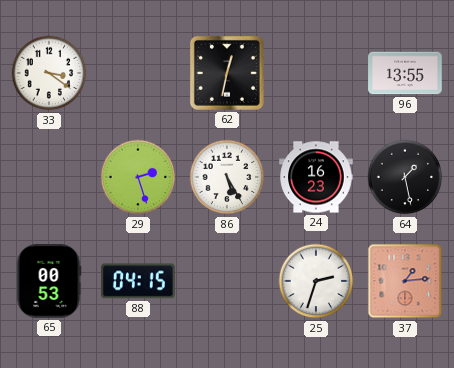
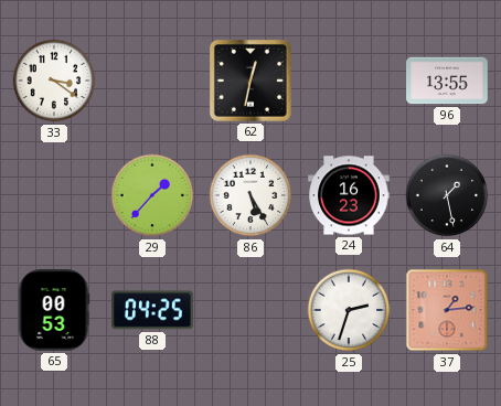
29: 2:27 -> 1:37
88: 04:15 -> 04:25
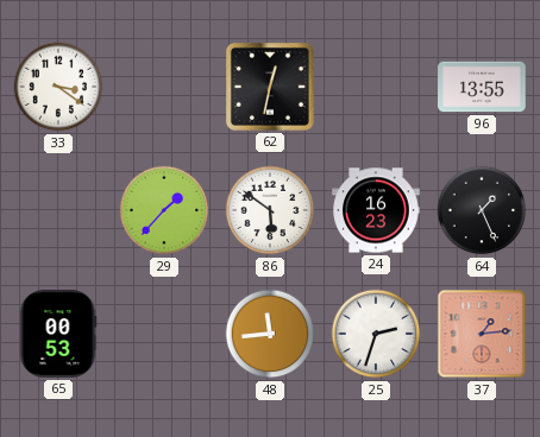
86: 5:25 -> 5:51
64: 1:28 -> 1:26
88: 04:25 -> none
48: none -> 11:44
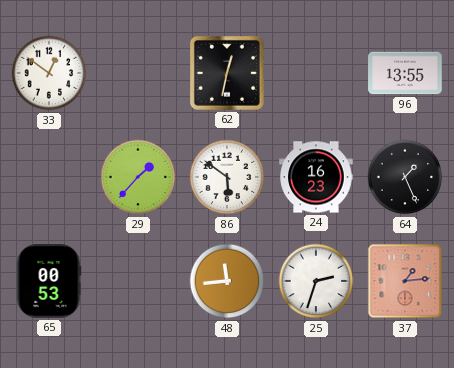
33: 3:21 -> 12:51
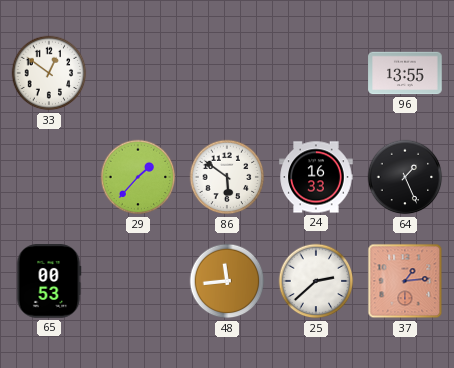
62: 12:32 -> none
24: 16:23 -> 16:33
25: 2:33 -> 2:38
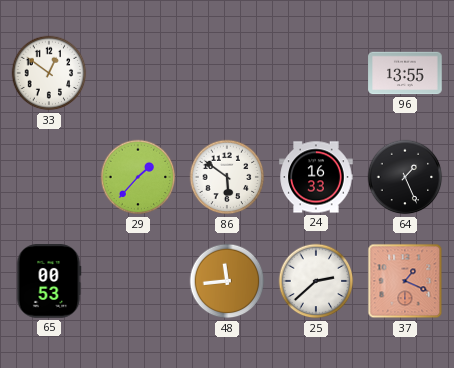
37: 1:14 -> 1:19
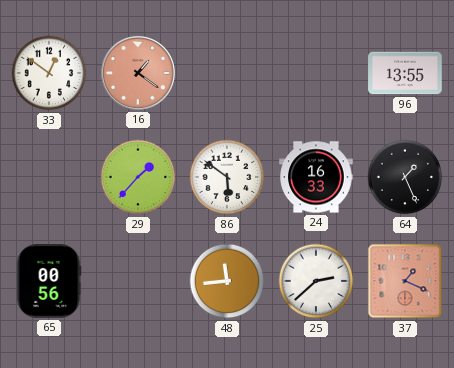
16: none -> 1:21
65: 00:53 -> 00:56
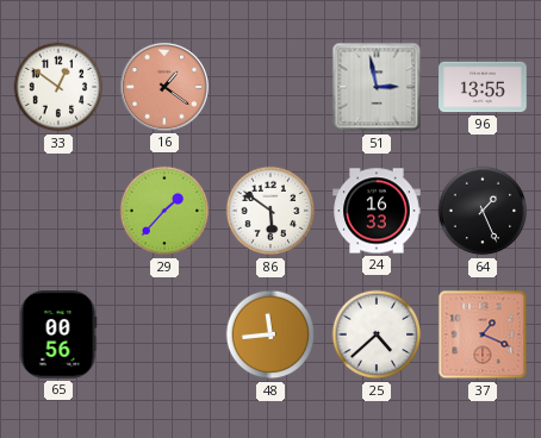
51: none -> 2:58
25: 2:38 -> 4:38
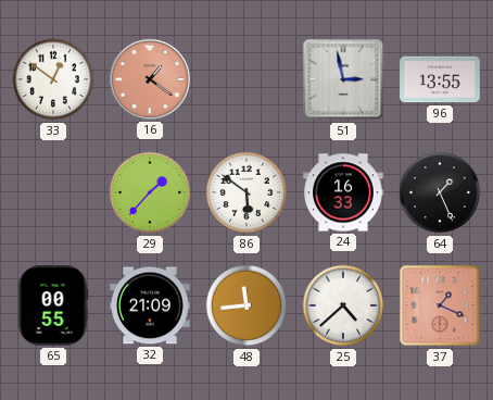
65: 00:56 -> 00:55
32: none -> 21:09
